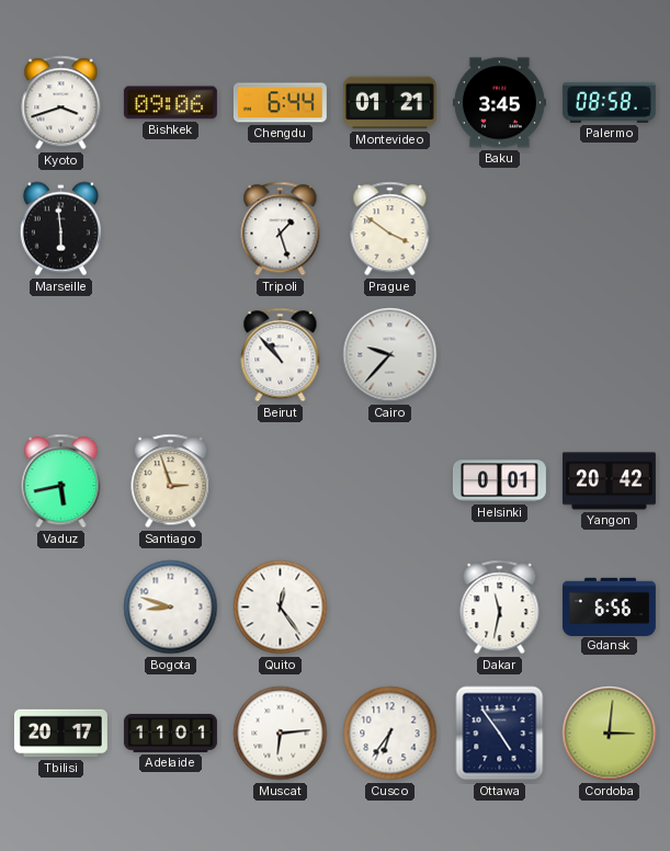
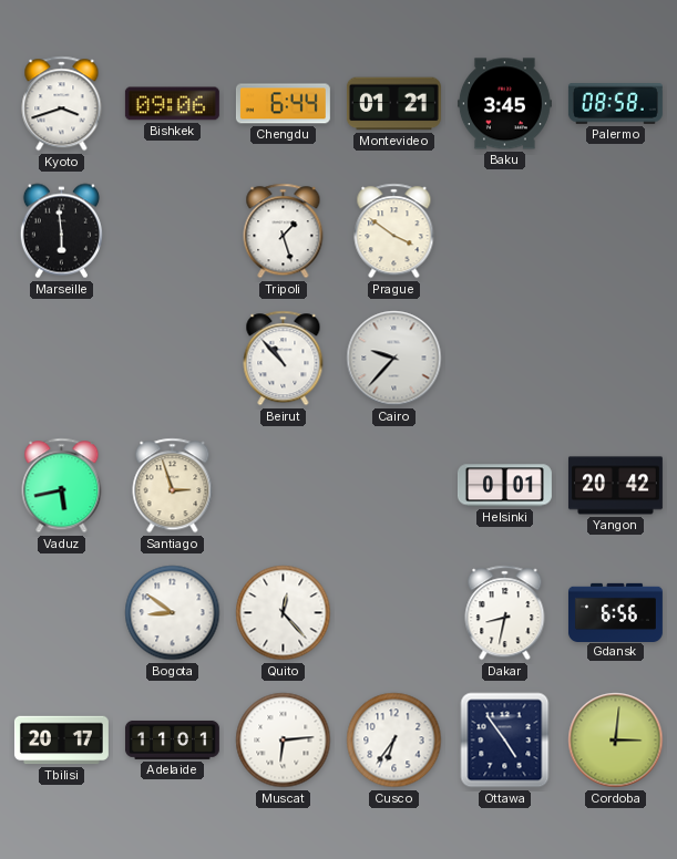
Bogota: 8:48 -> 8:51
Quito: 12:24 -> 12:23
Dakar: 11:32 -> 8:32
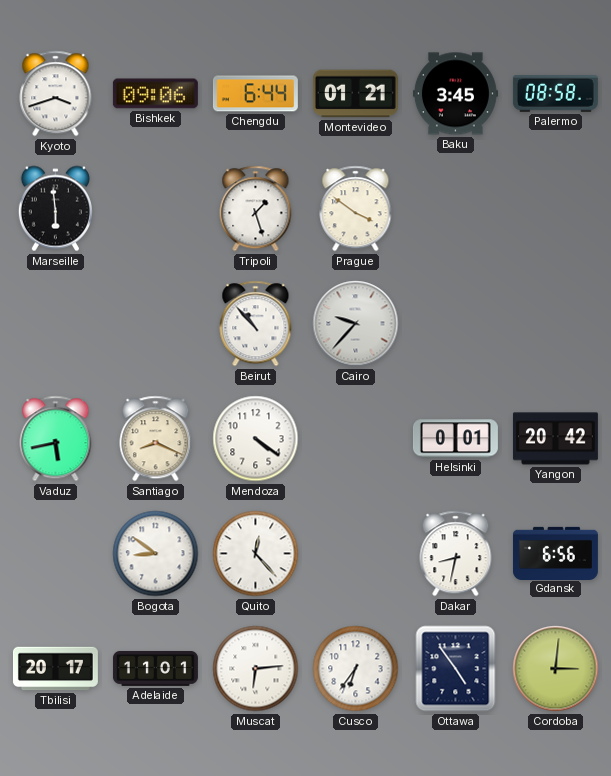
Santiago: 2:57 -> 8:19
Mendoza: none -> 4:21
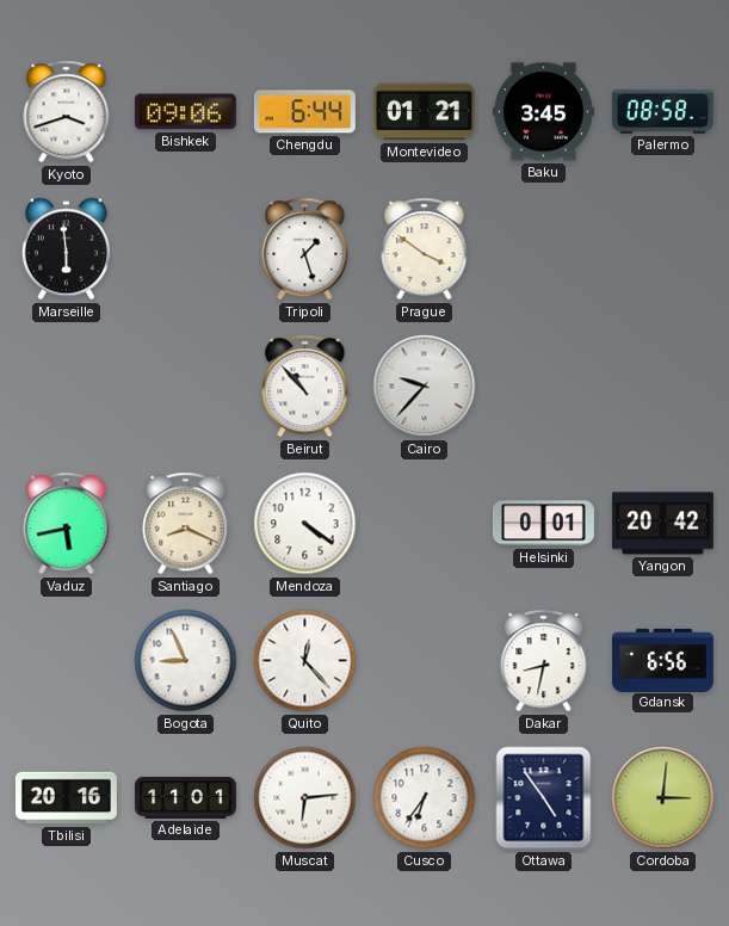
Bogota: 8:51 -> 8:56
Tbilisi: 20:17 -> 20:16
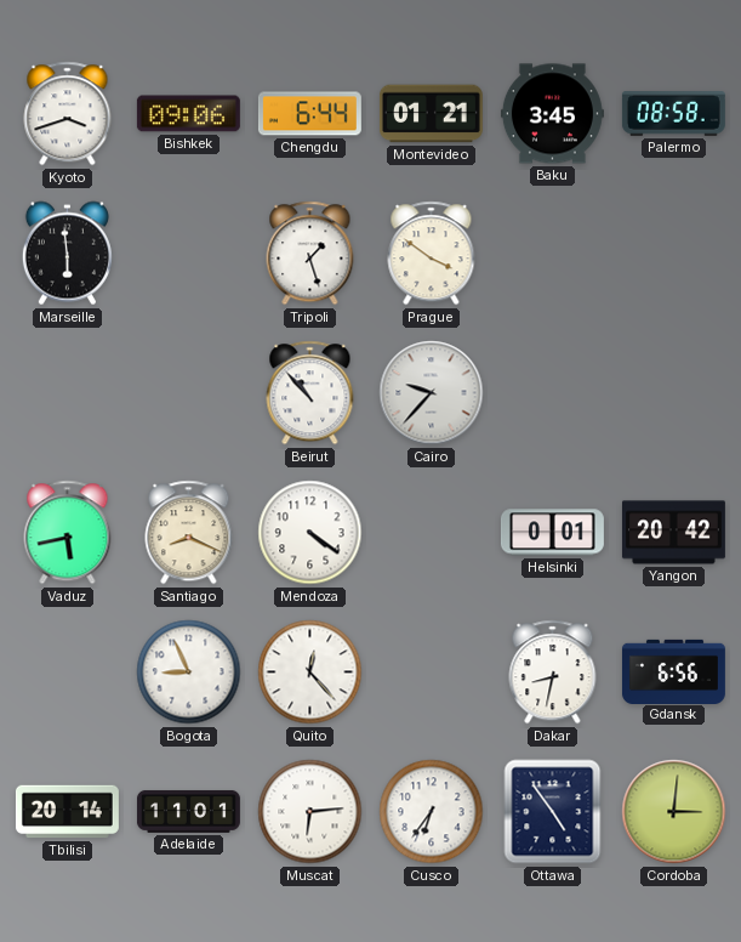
Tbilisi: 20:16 -> 20:14
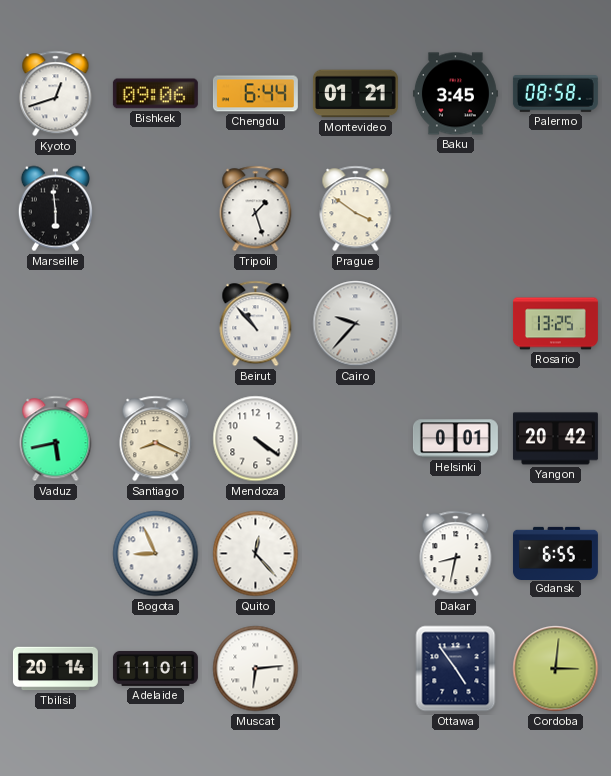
Kyoto: 3:42 -> 12:42
Rosario: none -> 13:25
Gdansk: 6:56 -> 6:55
Cusco: 6:36 -> none
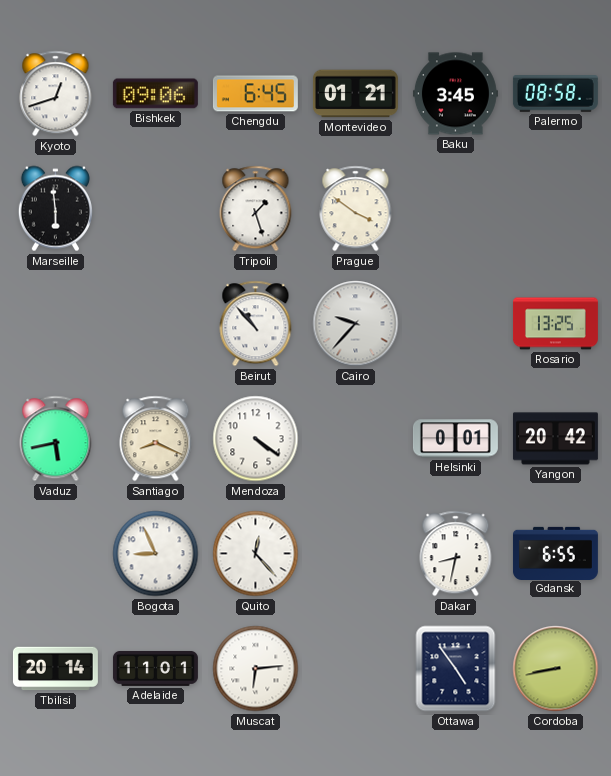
Chengdu: 6:44 -> 6:45
Cordoba: 3:01 -> 8:43
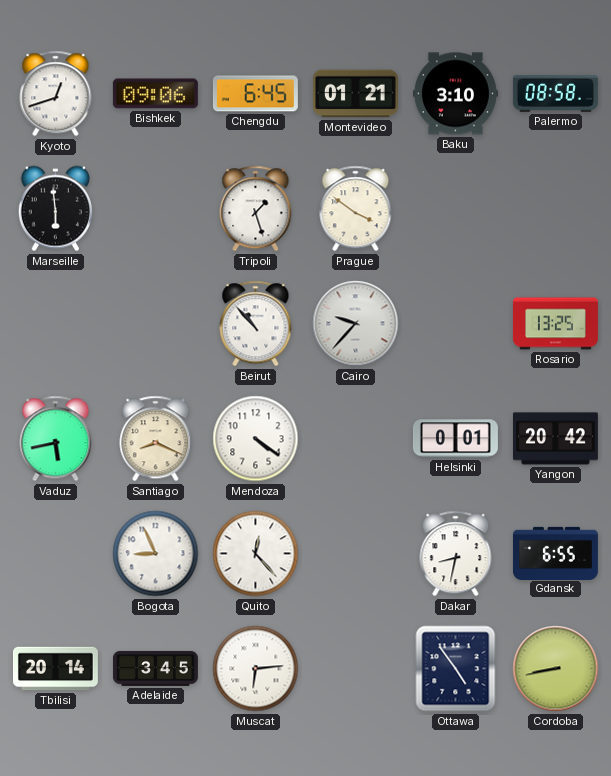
Baku: 3:45 -> 3:10
Adelaide: 11:01 -> 3:45
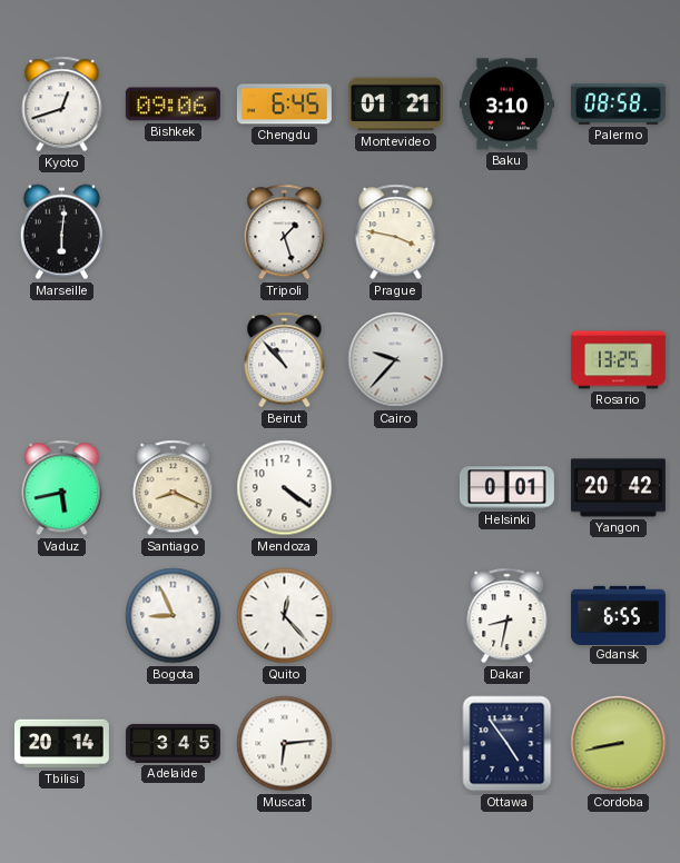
Marseille: 5:59 -> 6:01
Prague: 3:51 -> 3:47
